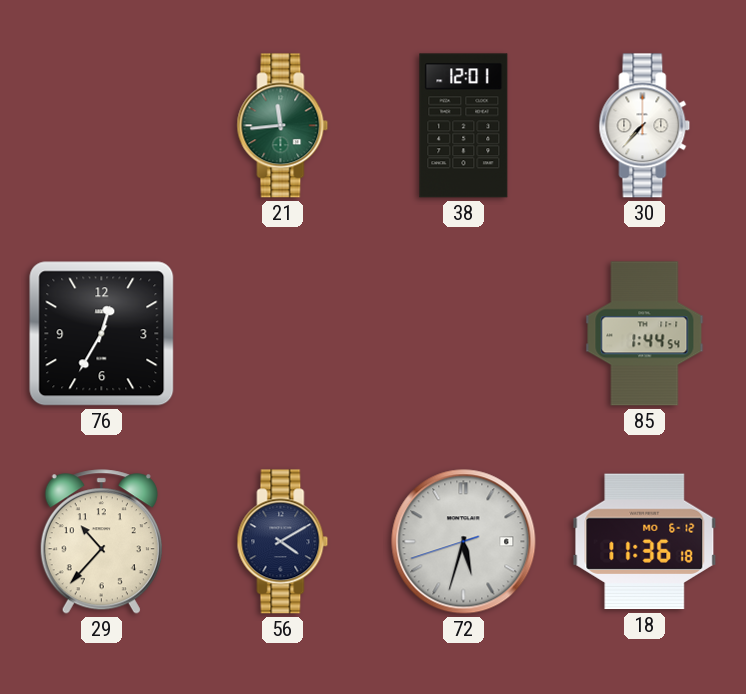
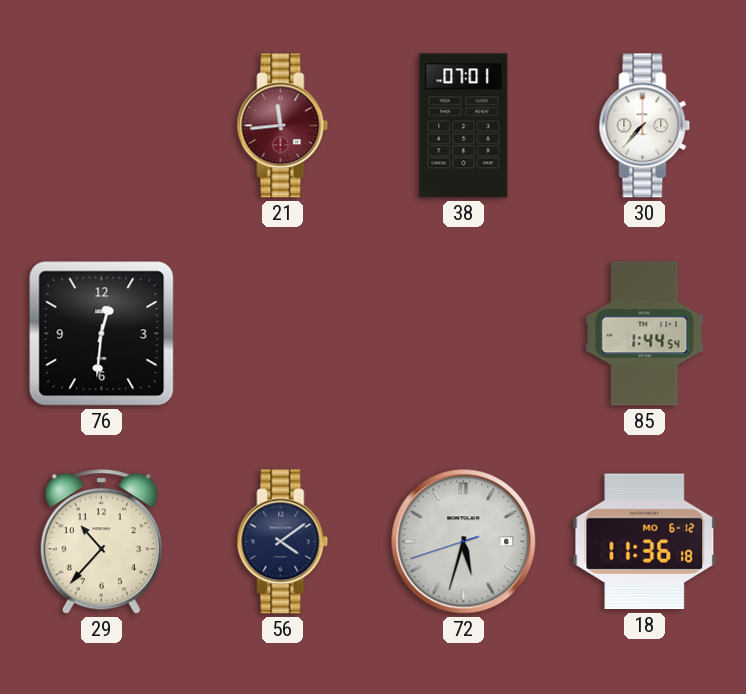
21 dial: green -> burgundy
38: 12:01 -> 07:01
76: 12:35 -> 12:31
56: 4:10 -> 4:09
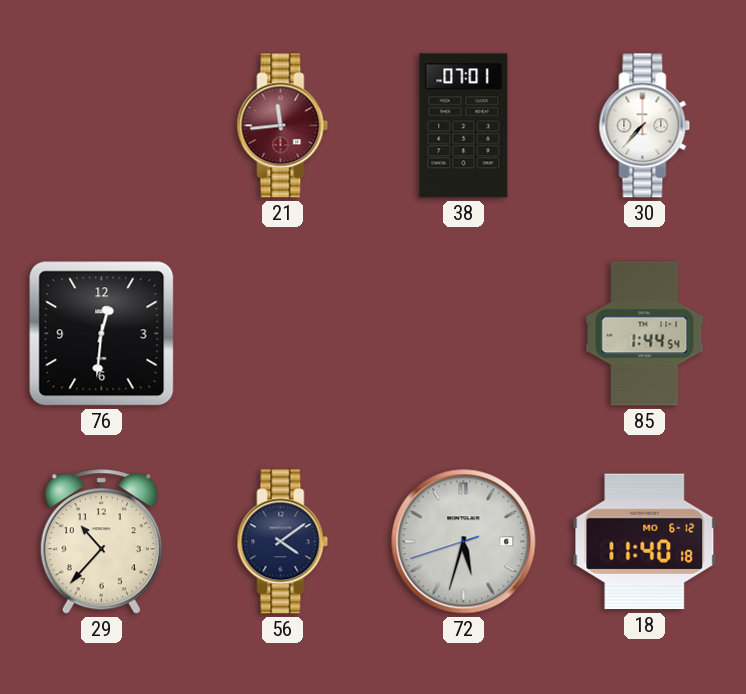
18: 11:36 -> 11:40
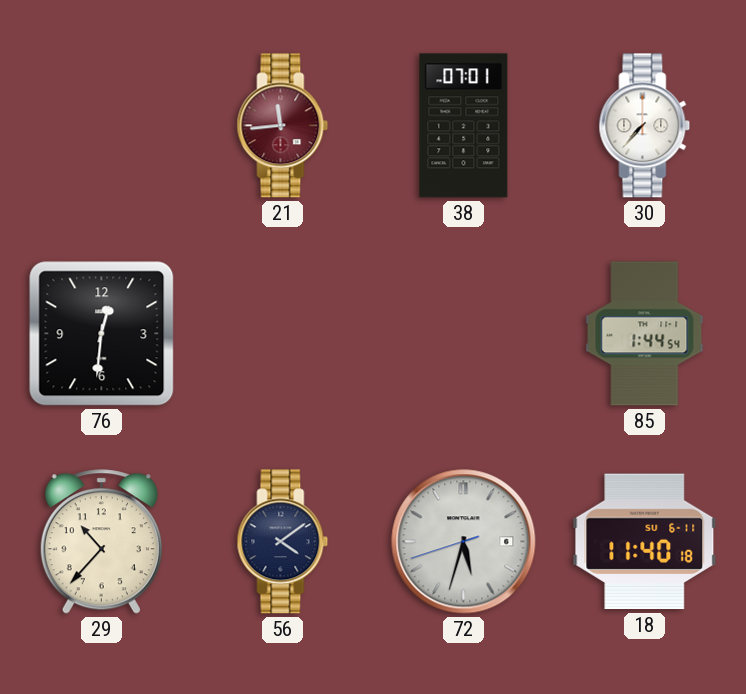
18 date: MO 6-12 -> SU 6-11
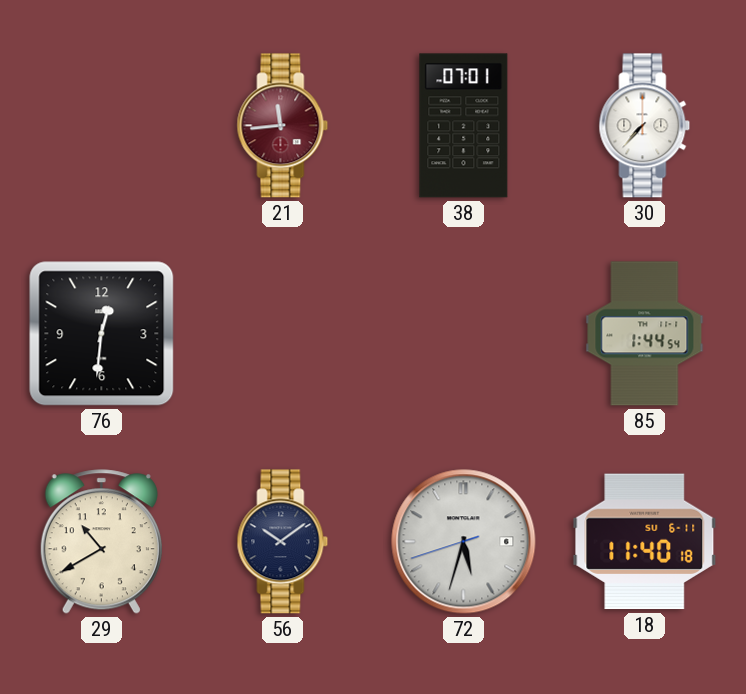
29: 10:37 -> 10:40
56: 4:09 -> 10:09
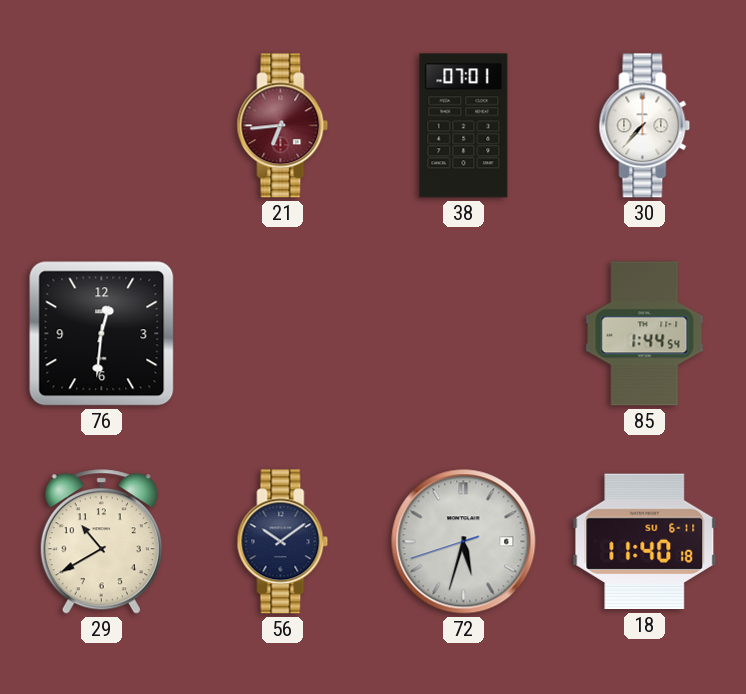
21: 11:44 -> 6:44
